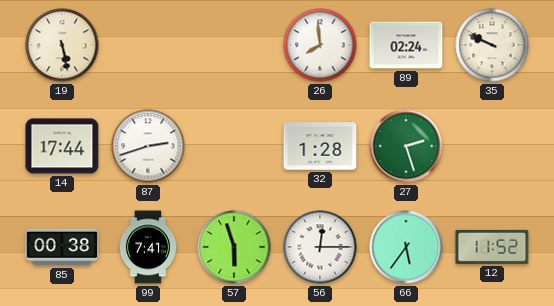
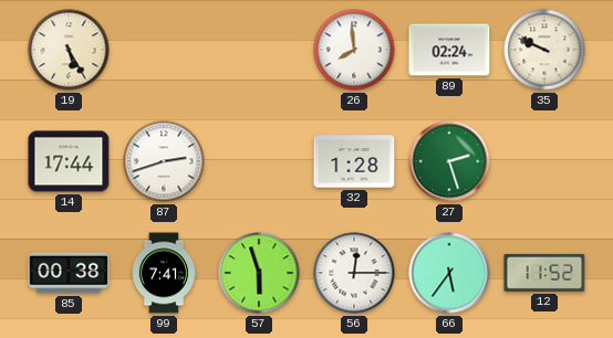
19: 5:28 -> 5:25
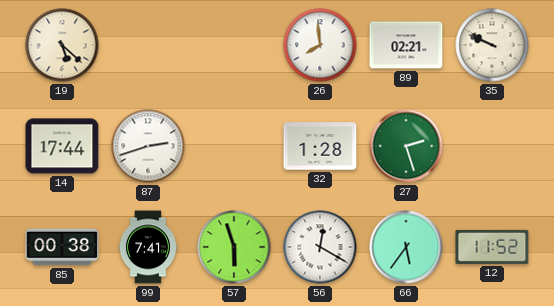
19: 5:25 -> 5:22
89: 02:24 -> 02:21
56: 12:15 -> 12:20
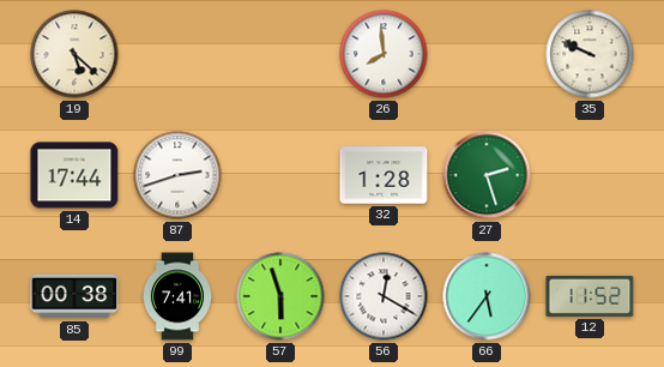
89: 02:21 -> none
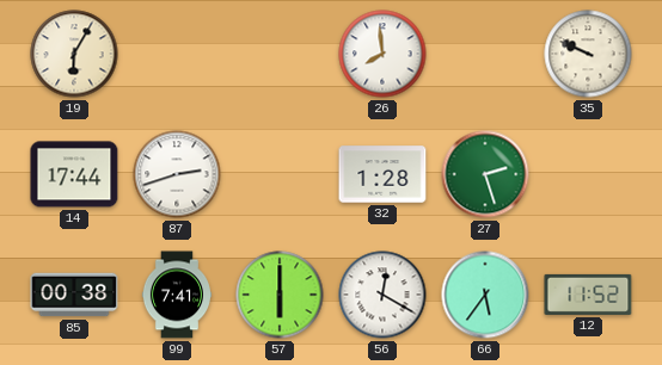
19: 5:22 -> 6:05
57: 5:57 -> 6:00
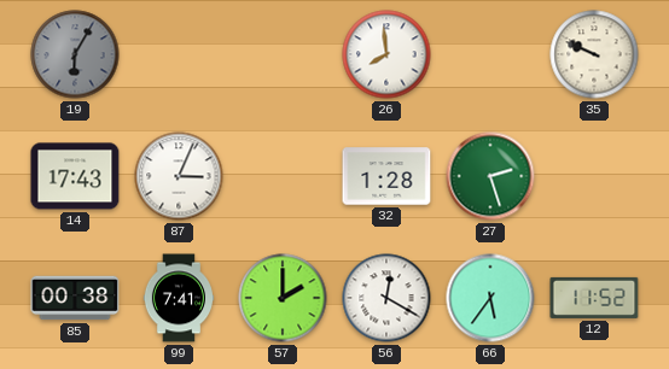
19 dial: cream -> grey
14: 17:44 -> 17:43
87: 2:42 -> 3:04
57: 6:00 -> 2:00
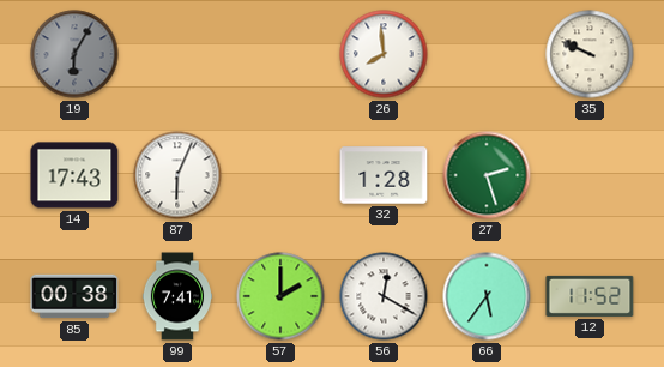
87: 3:04 -> 6:04
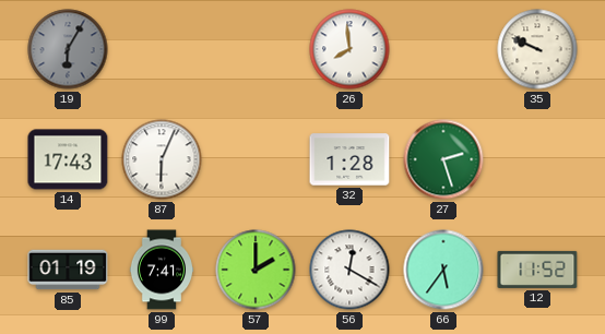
85: 00:38 -> 01:19
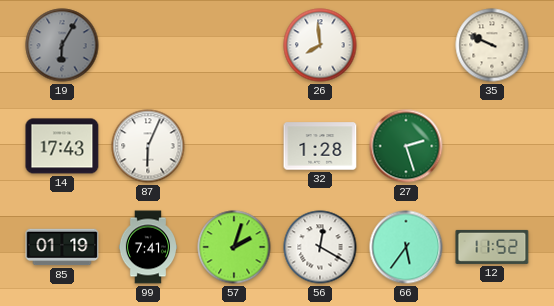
57: 2:00 -> 2:03
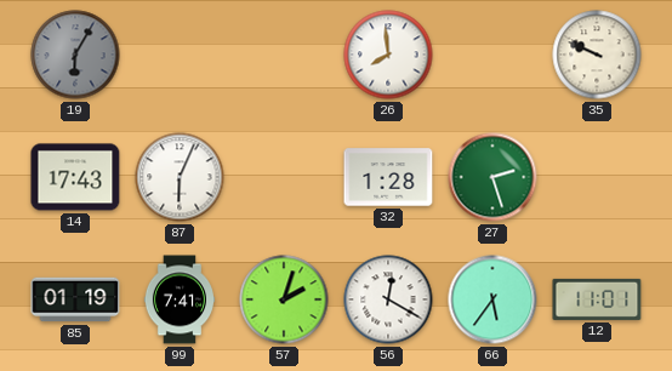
12: 11:52 -> 11:01
